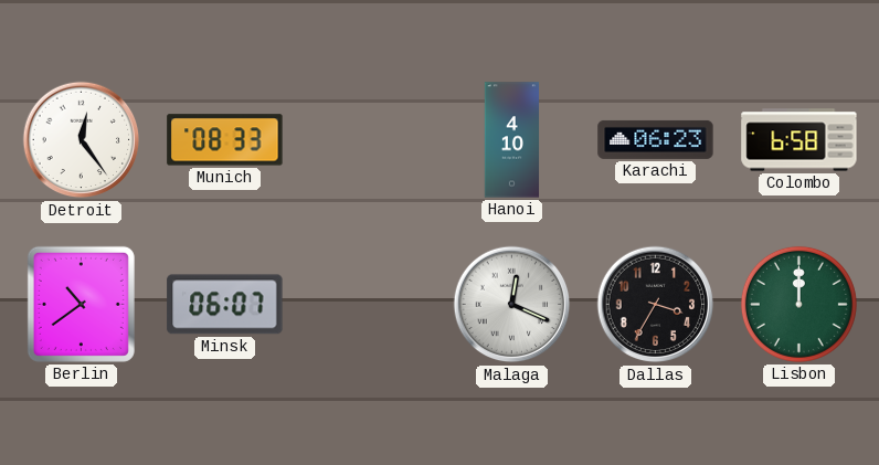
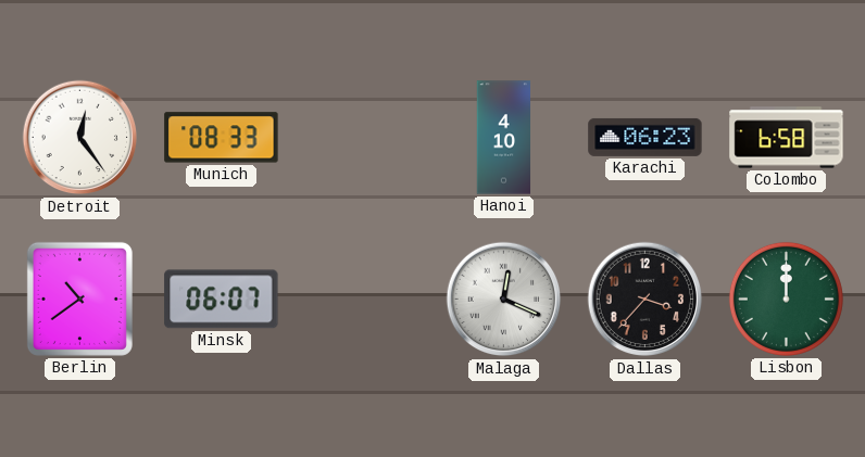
Dallas: 3:35 -> 3:37
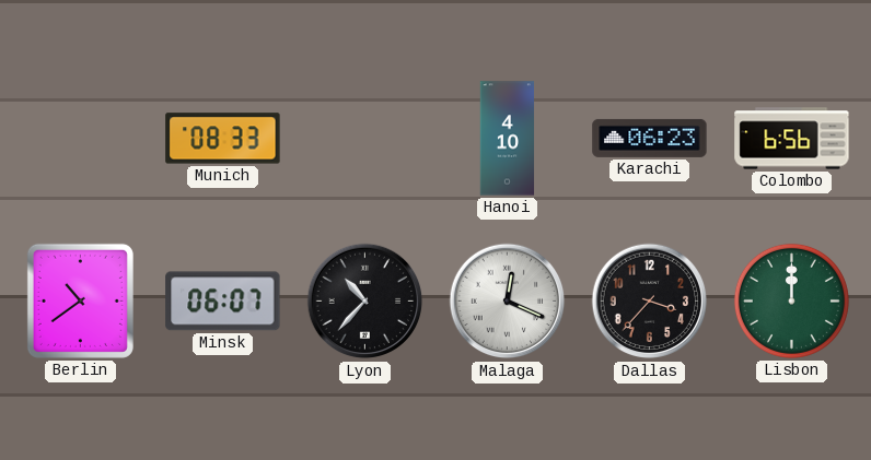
Detroit: 12:24 -> none
Colombo: 6:58 -> 6:56
Lyon: none -> 10:37
